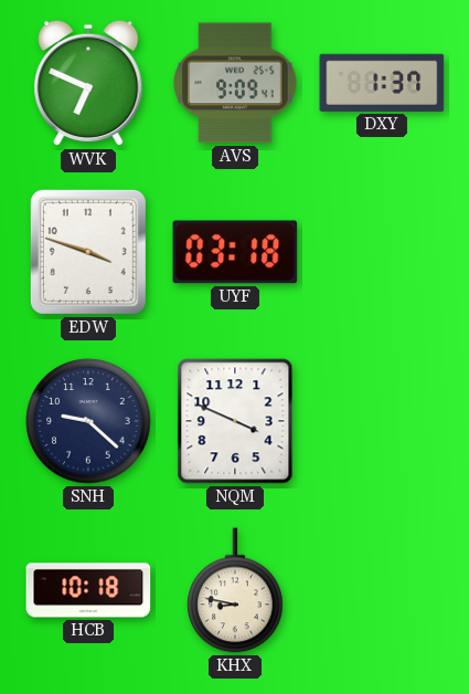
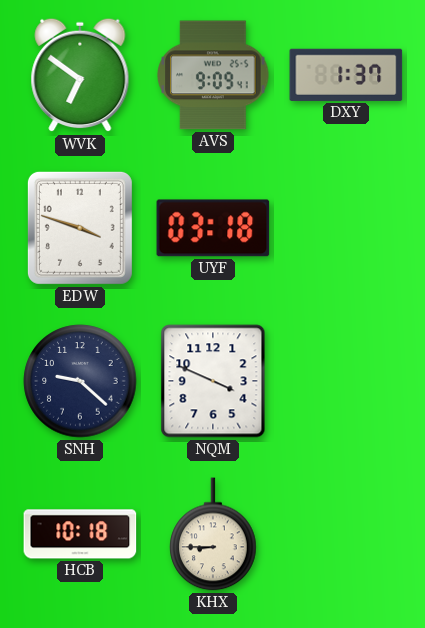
WVK: 6:49 -> 6:51
KHX: 8:47 -> 8:45
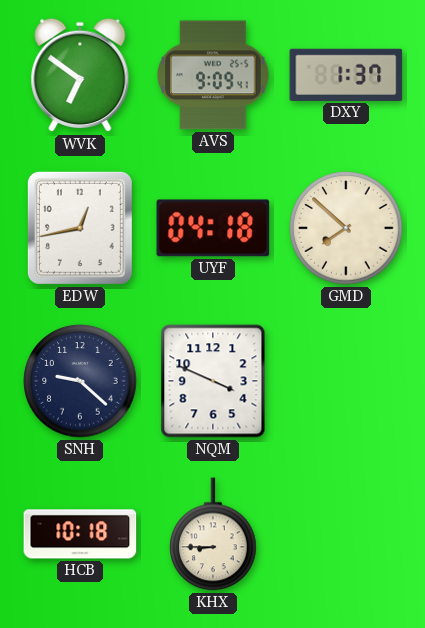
EDW: 3:48 -> 12:43
UYF: 03:18 -> 04:18
GMD: none -> 7:52
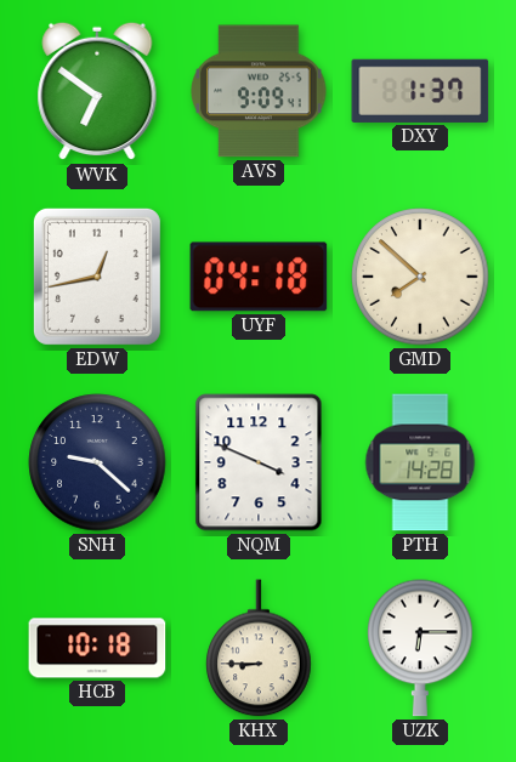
PTH: none -> 14:28
UZK: none -> 6:15
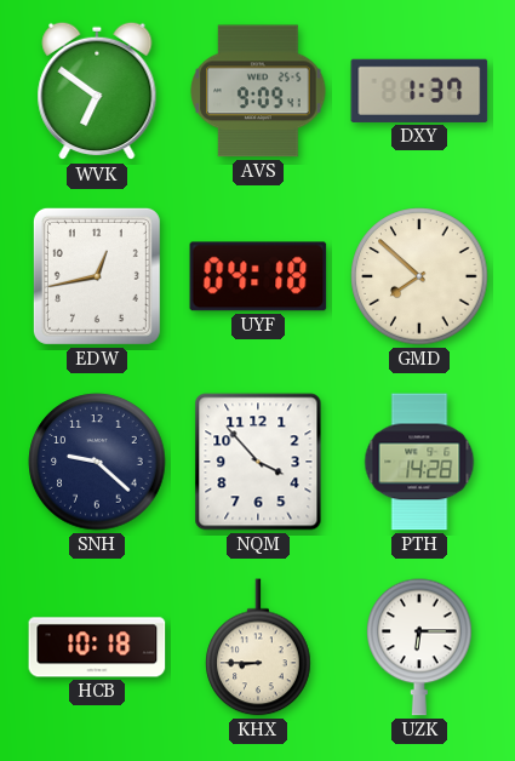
NQM: 3:49 -> 3:53
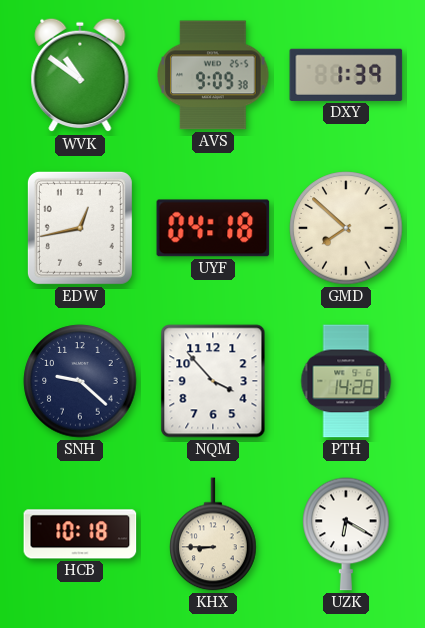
WVK: 6:51 -> 10:51
AVS: 9:09:41 -> 9:09:38
DXY: 1:37 -> 1:39
UZK: 6:15 -> 6:20
